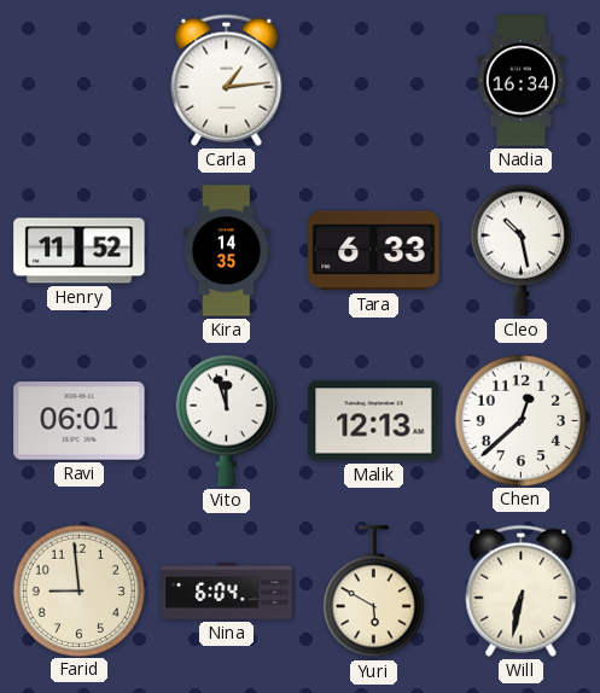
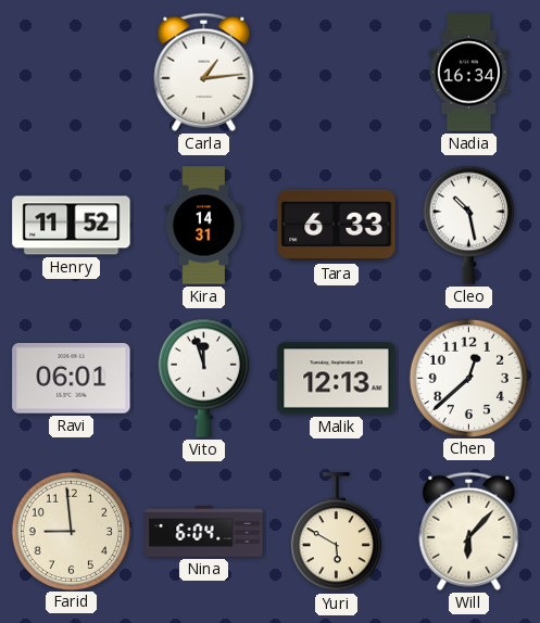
Kira: 14:35 -> 14:31
Will: 6:32 -> 6:07
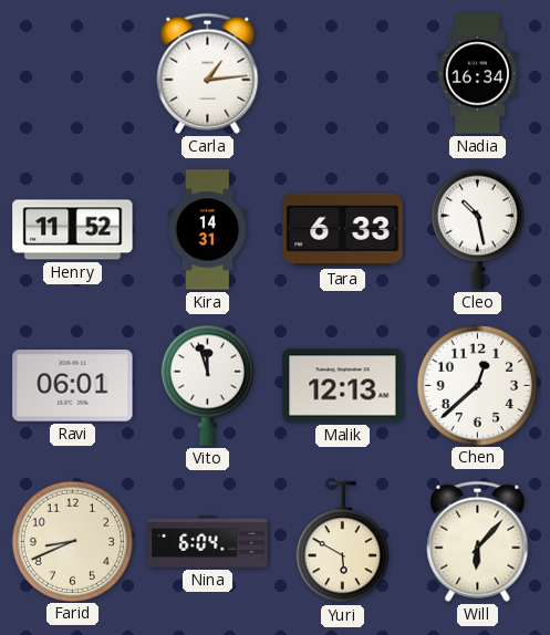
Farid: 8:59 -> 8:41
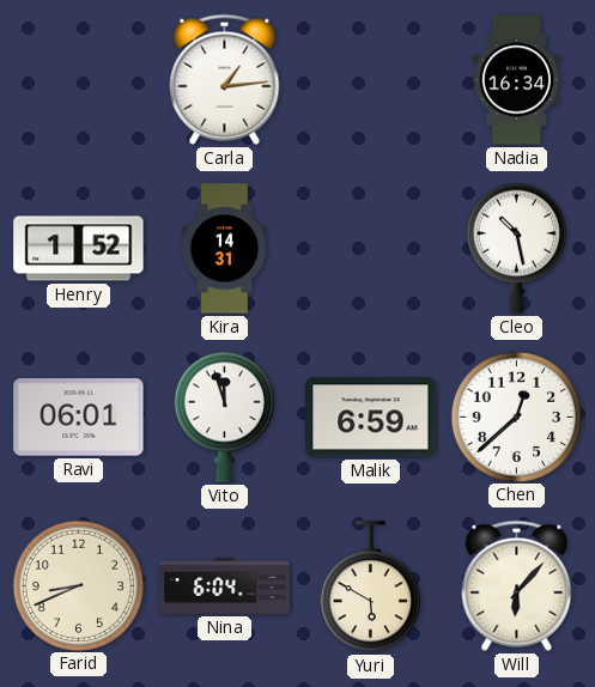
Henry: 11:52 -> 1:52
Tara: 6:33 -> none
Malik: 12:13 -> 6:59
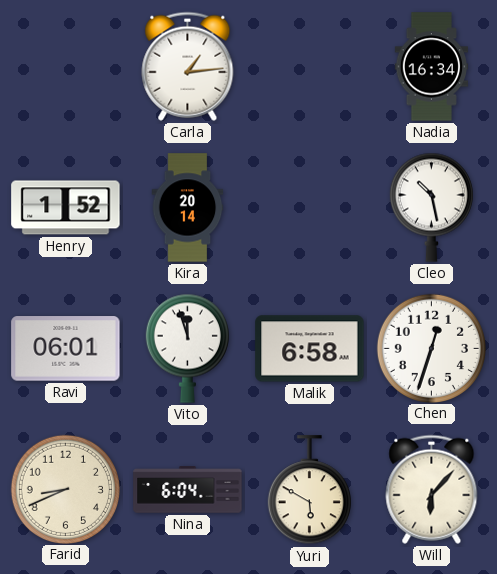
Kira: 14:31 -> 20:14
Malik: 6:59 -> 6:58
Chen: 12:38 -> 12:33
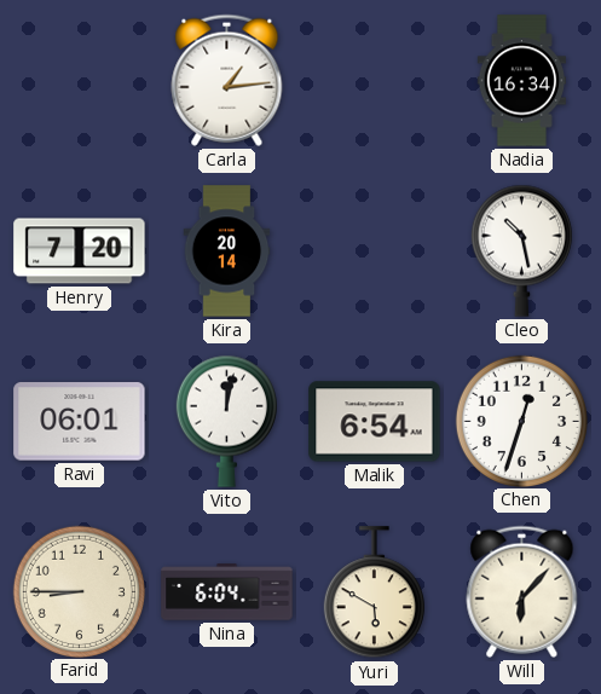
Henry: 1:52 -> 7:20
Vito: 11:57 -> 12:02
Malik: 6:58 -> 6:54
Farid: 8:41 -> 8:45
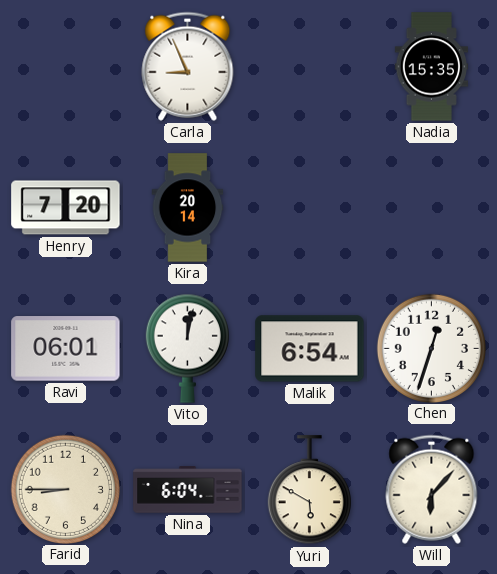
Carla: 1:14 -> 8:56
Nadia: 16:34 -> 15:35
Cleo: 10:28 -> none
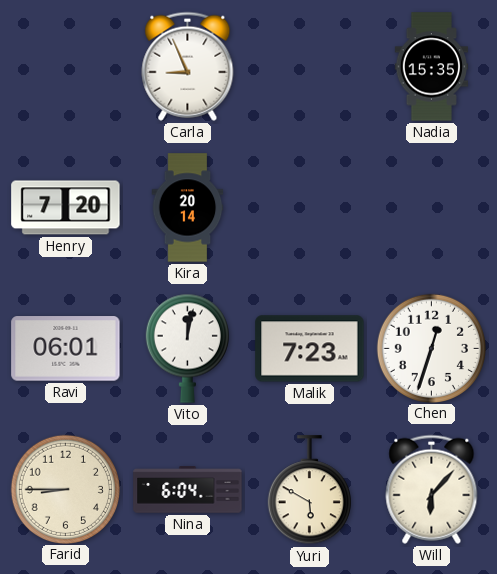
Malik: 6:54 -> 7:23
